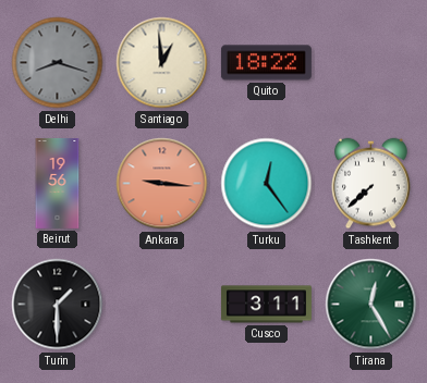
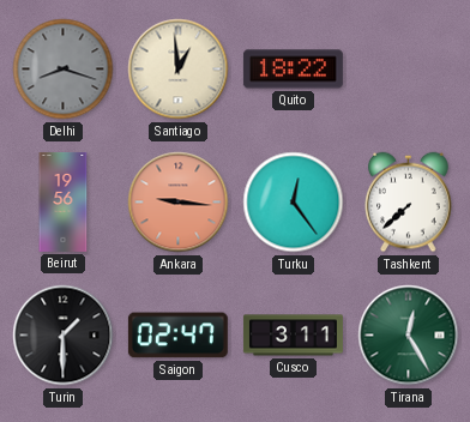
Saigon: none -> 02:47
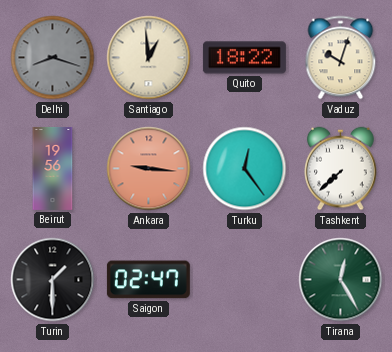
Vaduz: none -> 10:03
Cusco: 3:11 -> none
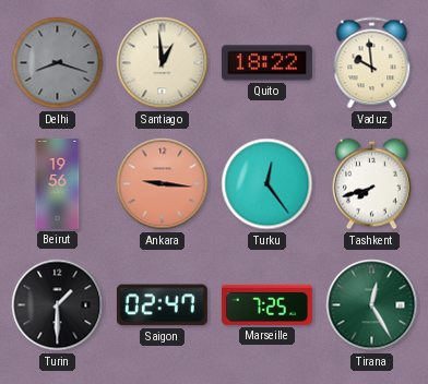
Vaduz: 10:03 -> 9:59
Tashkent: 7:38 -> 7:42
Marseille: none -> 7:25
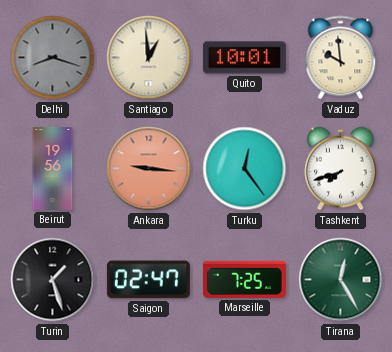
Quito: 18:22 -> 10:01
Turin: 1:30 -> 1:27
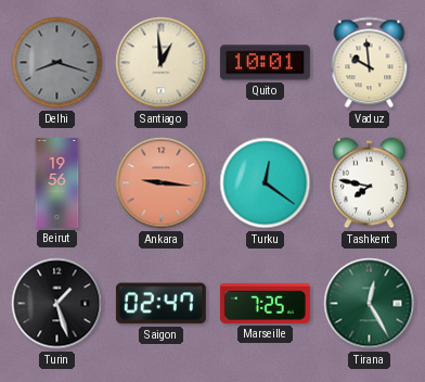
Turku: 12:24 -> 12:21
Tashkent: 7:42 -> 7:47
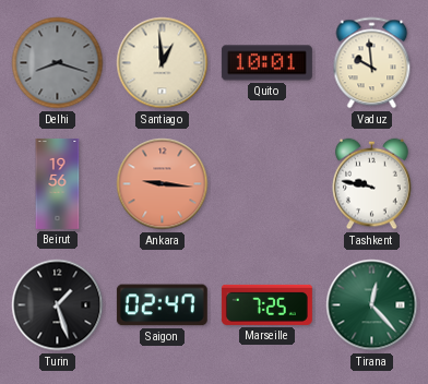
Turku: 12:21 -> none
Tashkent: 7:47 -> 9:47
Tirana: 12:25 -> 12:23
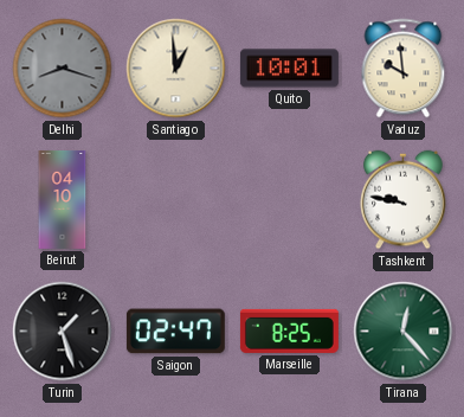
Beirut: 19:56 -> 04:10
Ankara: 9:16 -> none
Marseille: 7:25 -> 8:25
